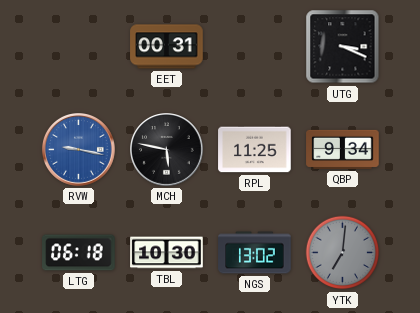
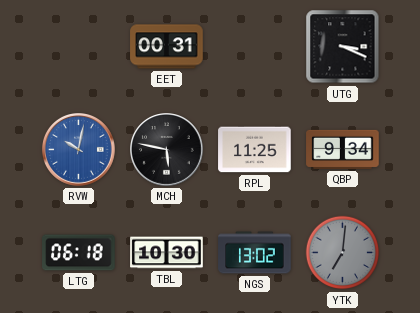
RVW: 9:17 -> 10:02
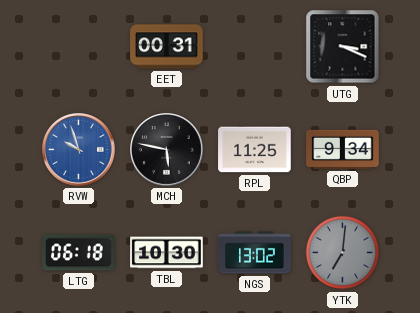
RVW: 10:02 -> 9:57
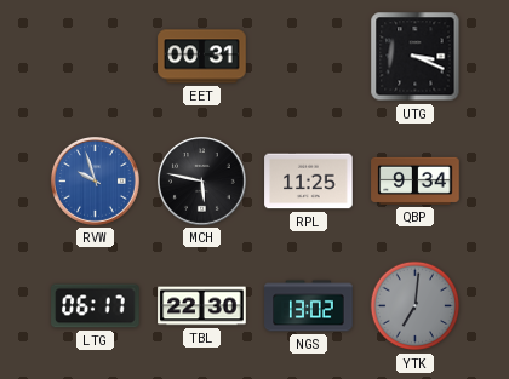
LTG: 06:18 -> 06:17
TBL: 10:30 -> 22:30
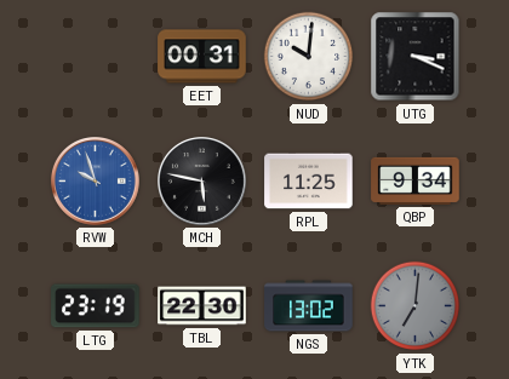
NUD: none -> 10:01
LTG: 06:17 -> 23:19
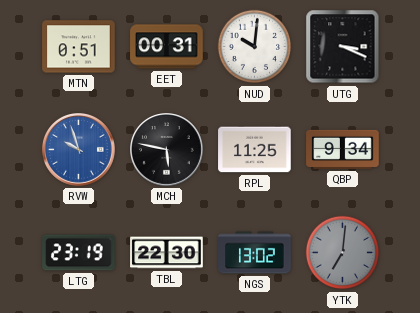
MTN: none -> 0:51
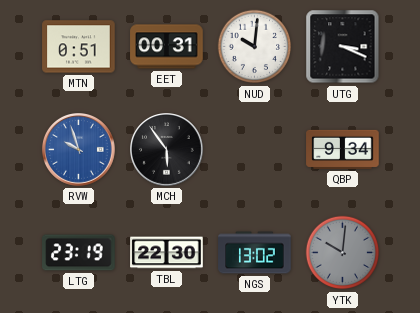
MCH: 5:47 -> 5:54
RPL: 11:25 -> none
YTK: 7:01 -> 10:01
